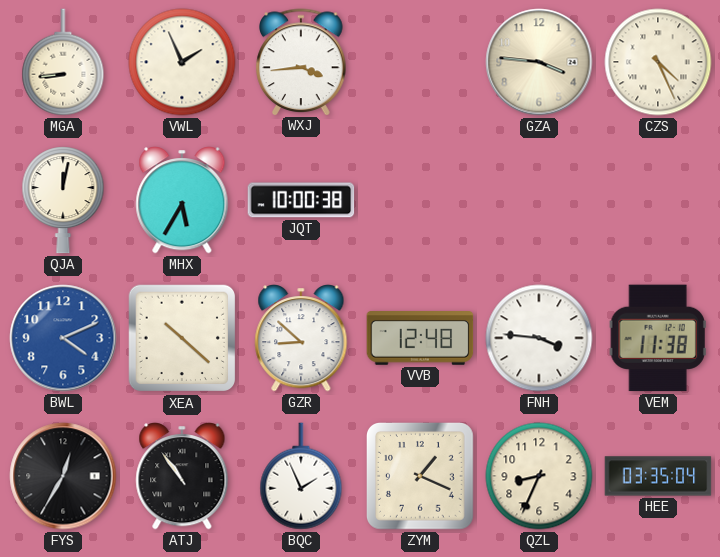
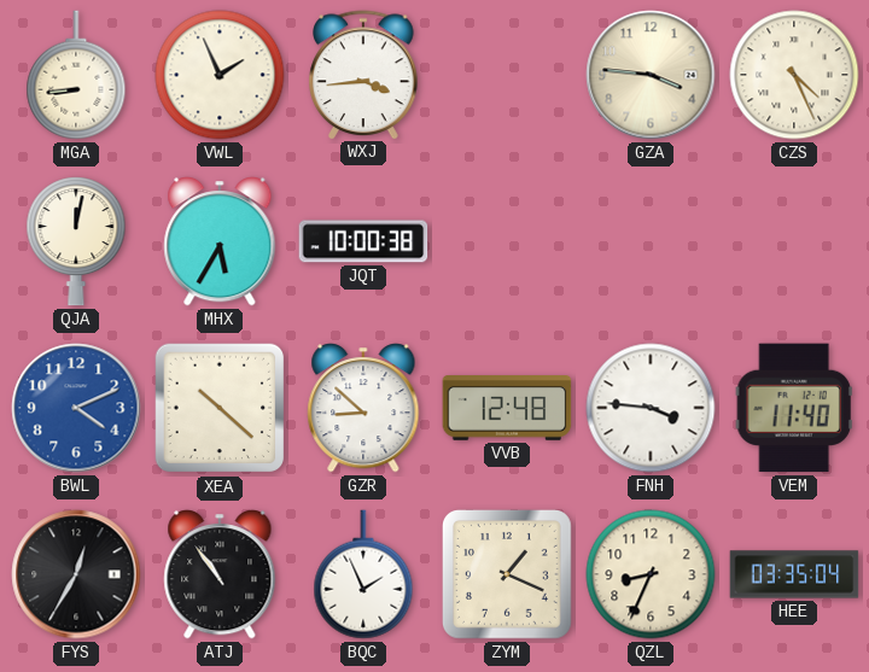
VEM: 11:38 -> 11:40
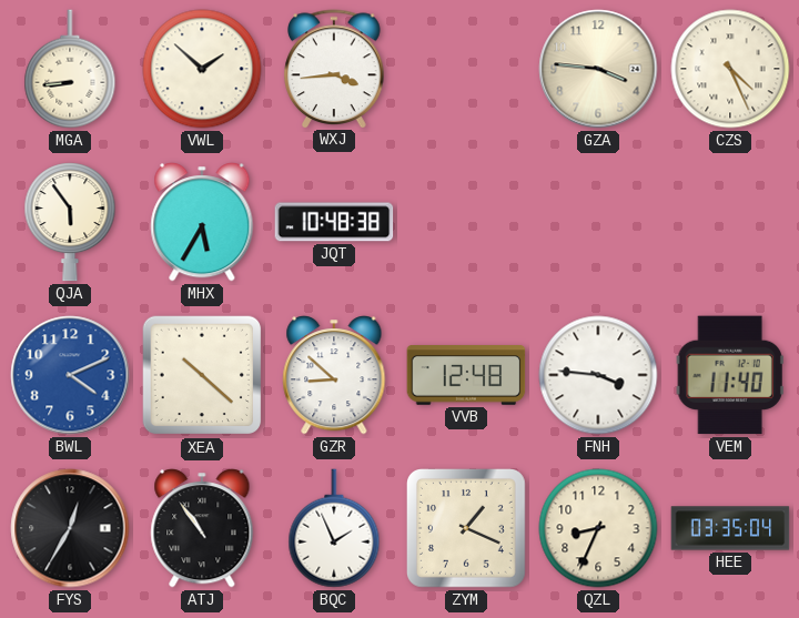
VWL: 1:56 -> 1:52
QJA: 12:02 -> 5:54
JQT: 10:00 -> 10:48
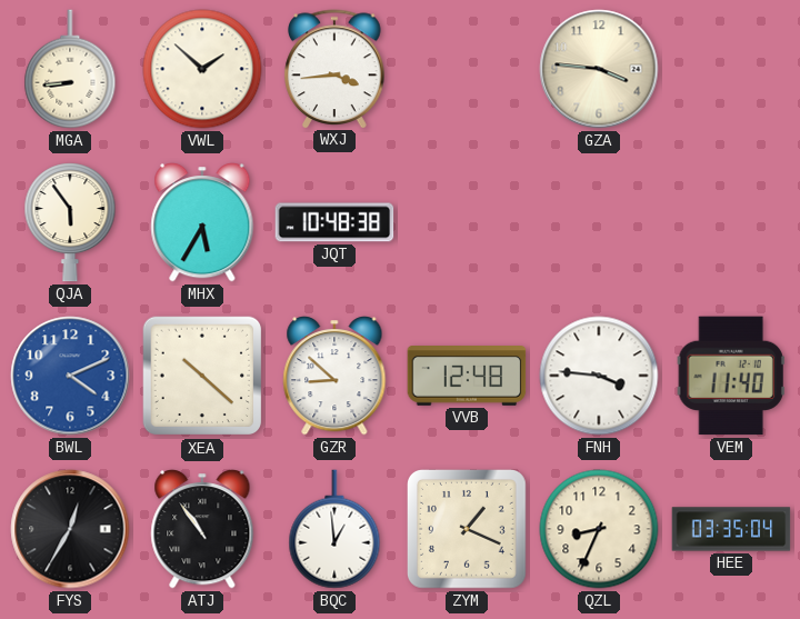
CZS: 4:26 -> none
BQC: 1:56 -> 12:59
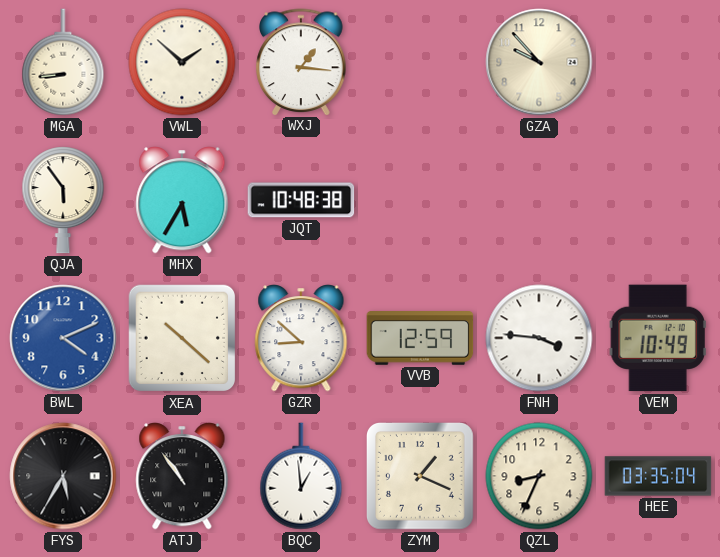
WXJ: 3:44 -> 1:16
GZA: 3:46 -> 9:53
VVB: 12:48 -> 12:59
VEM: 11:40 -> 10:49
FYS: 12:35 -> 5:35
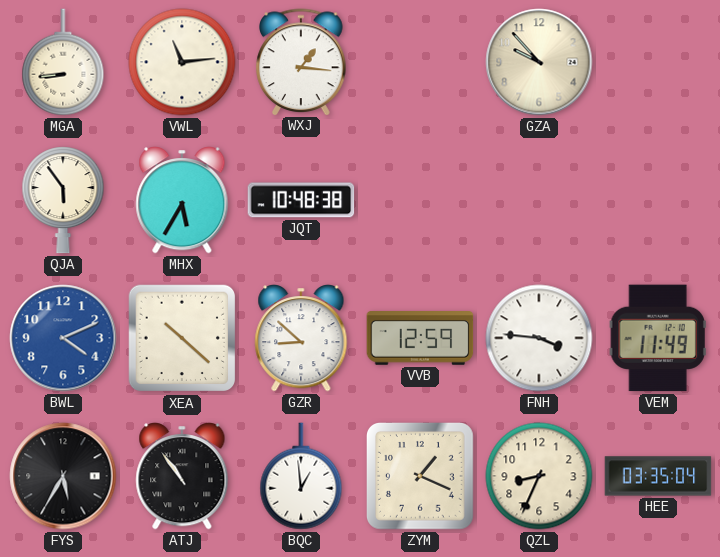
VWL: 1:52 -> 11:14
VEM: 10:49 -> 11:49
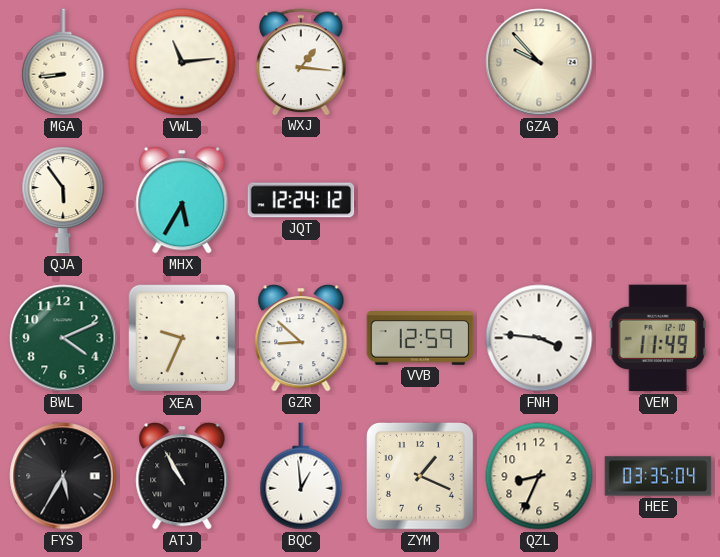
JQT: 10:48 -> 12:24
BWL dial: blue -> green
XEA: 10:22 -> 9:34
ATJ: 10:54 -> 10:55
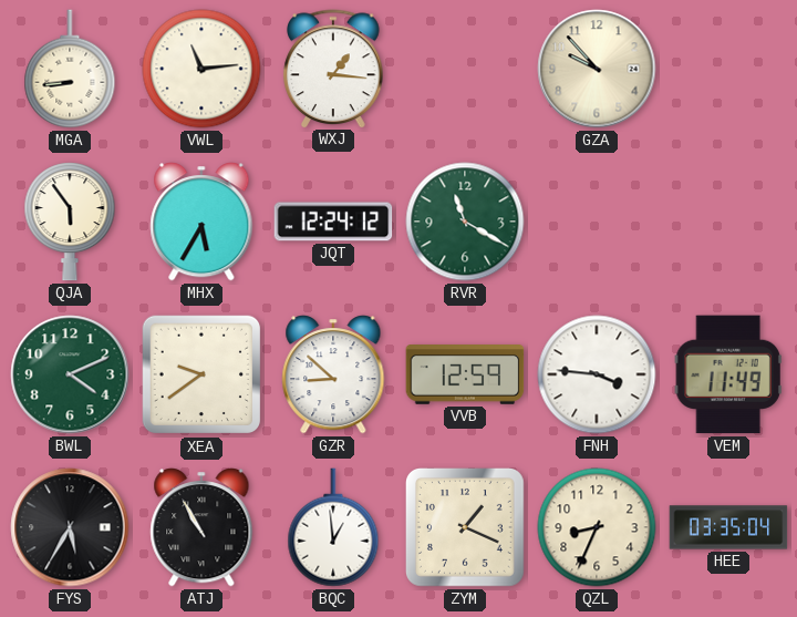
RVR: none -> 11:20
XEA: 9:34 -> 9:39
